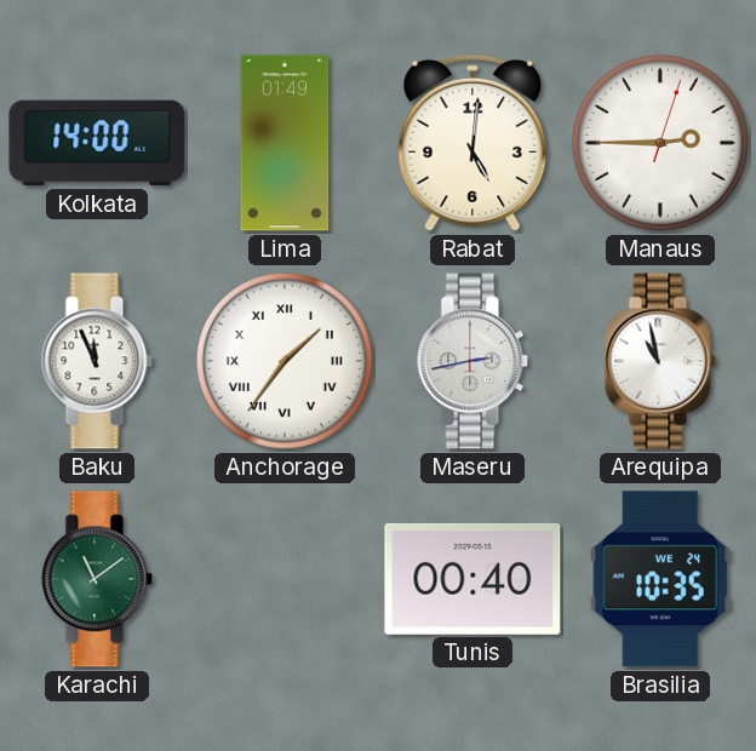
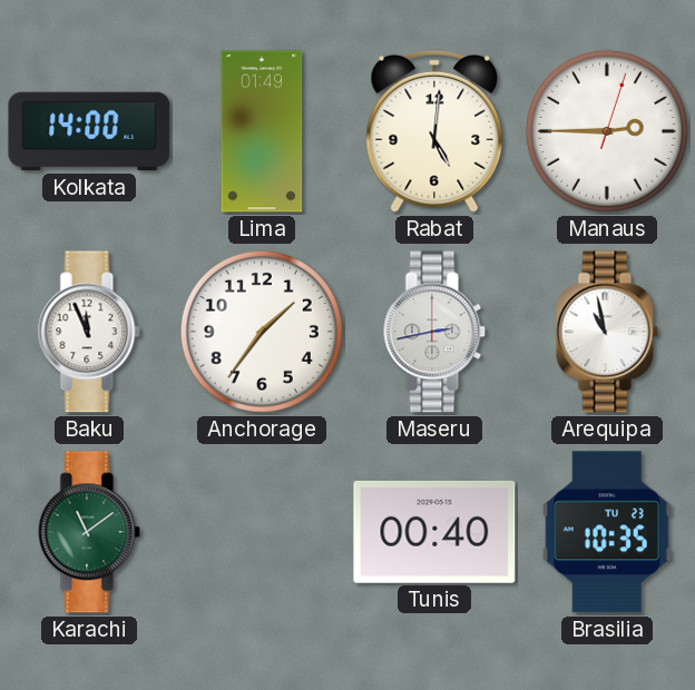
Anchorage numerals: Roman -> Arabic
Brasilia date: WE 24 -> TU 23
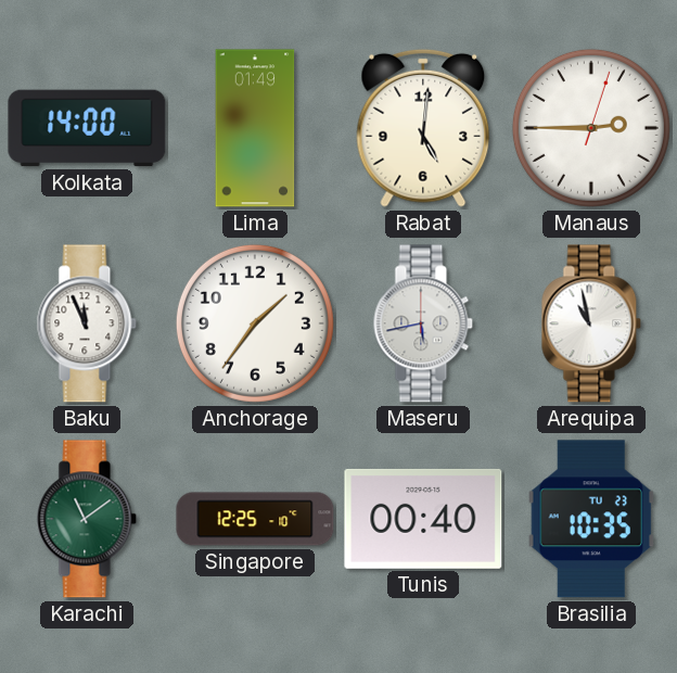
Maseru: 2:43 -> 5:43
Singapore: none -> 12:25
